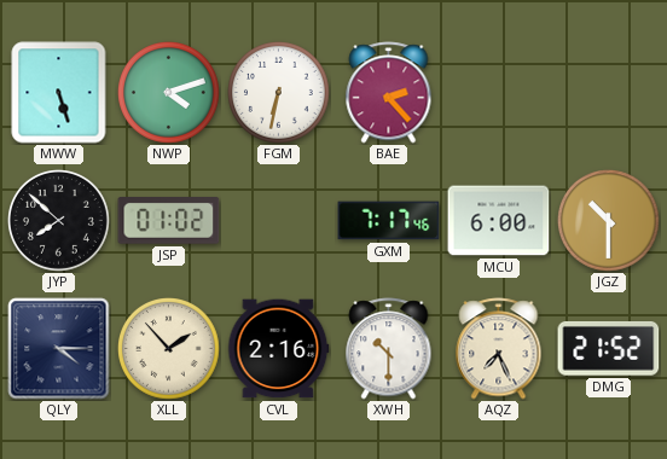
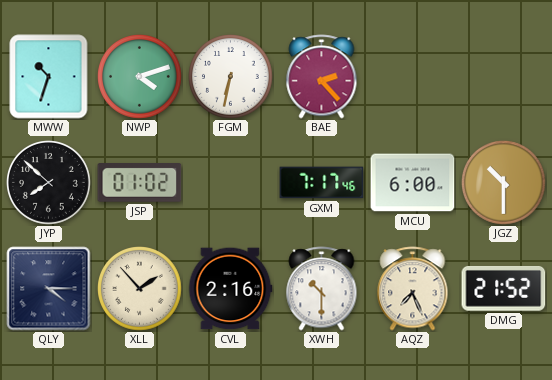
MWW: 5:27 -> 10:33
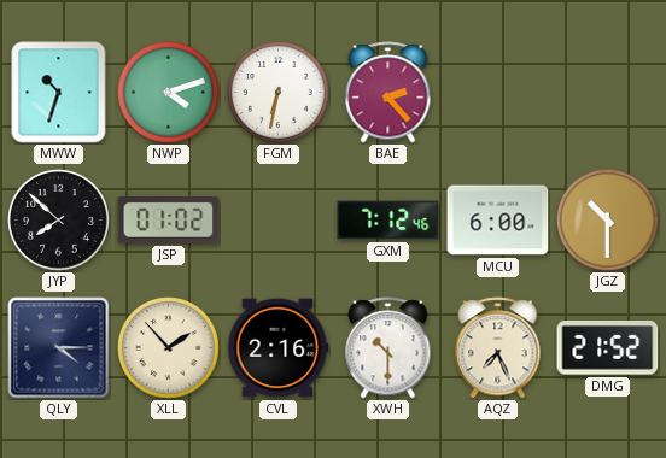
GXM: 7:17 -> 7:12
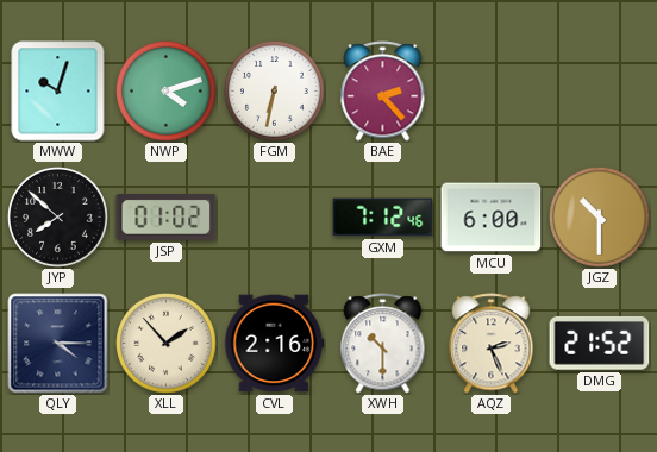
MWW: 10:33 -> 10:03
AQZ: 7:26 -> 2:26
